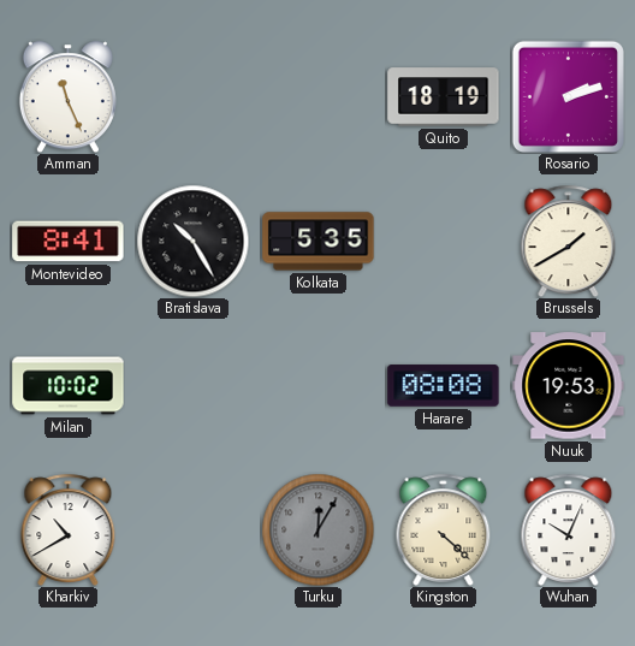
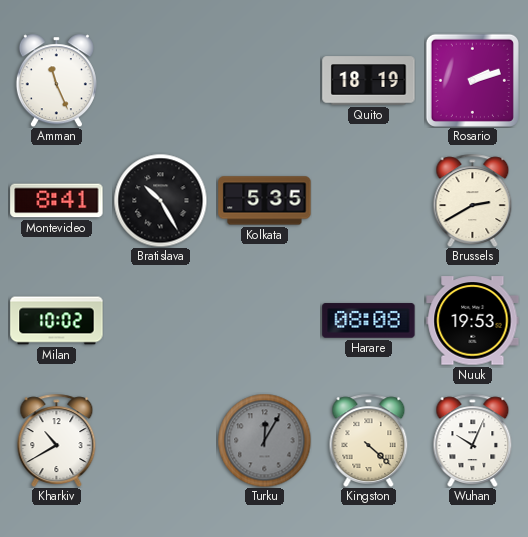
Brussels: 1:40 -> 2:40
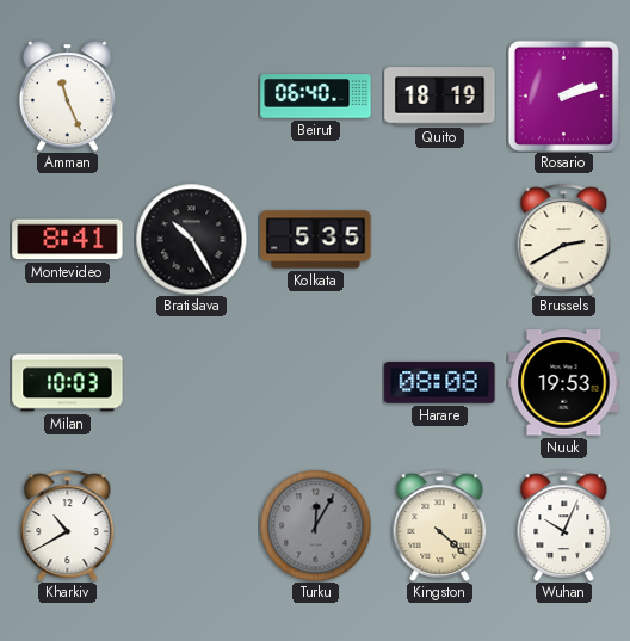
Beirut: none -> 06:40
Milan: 10:02 -> 10:03
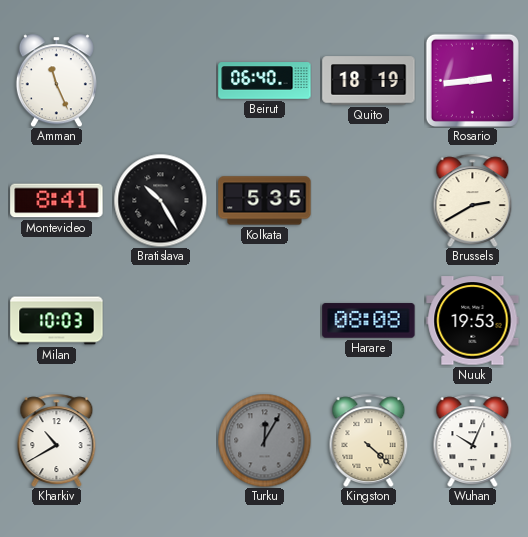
Rosario: 2:12 -> 2:44
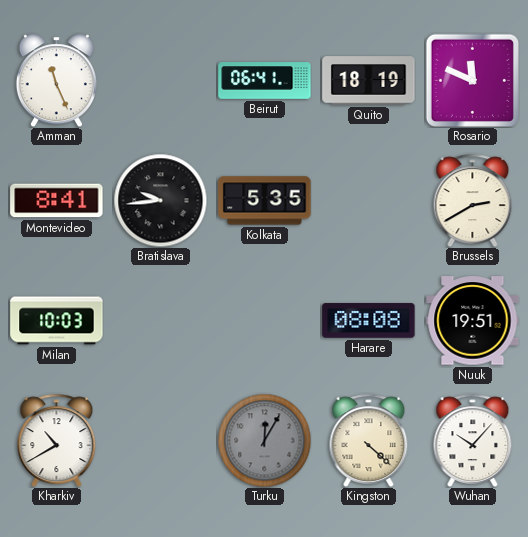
Beirut: 06:40 -> 06:41
Rosario: 2:44 -> 11:49
Bratislava: 10:25 -> 9:44
Nuuk: 19:53 -> 19:51
Wuhan: 10:04 -> 10:07
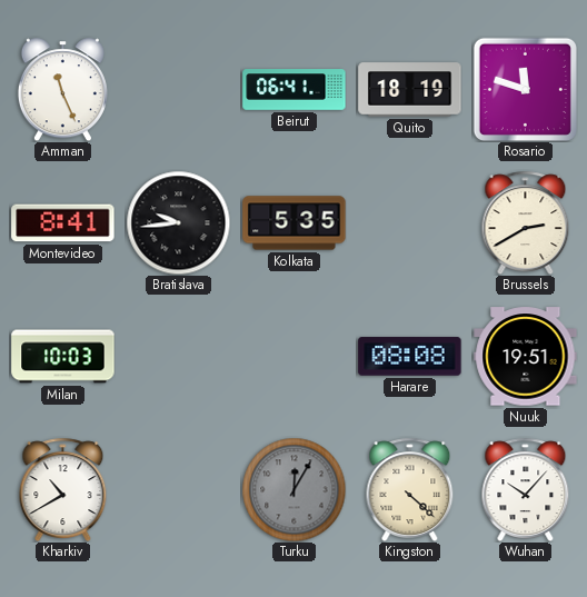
Rosario: 11:49 -> 11:48
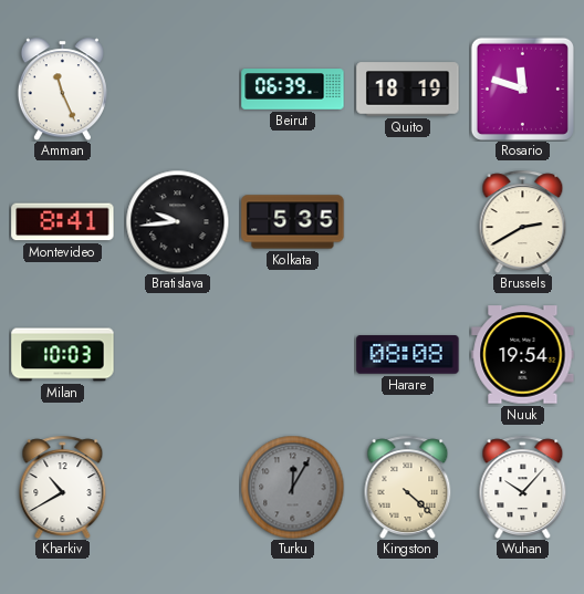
Beirut: 06:41 -> 06:39
Nuuk: 19:51 -> 19:54
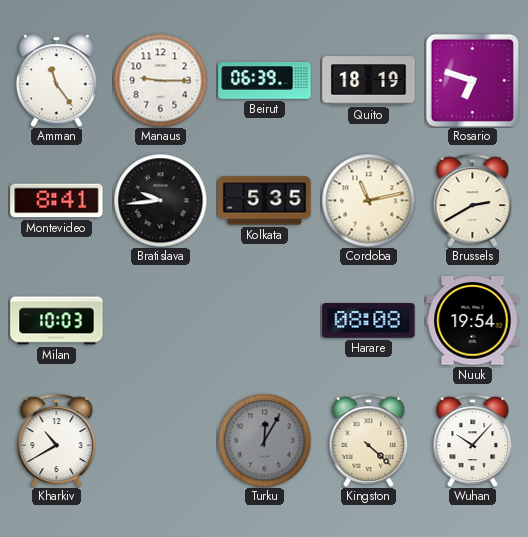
Amman: 11:26 -> 11:24
Manaus: none -> 9:15
Rosario: 11:48 -> 6:48
Cordoba: none -> 11:13
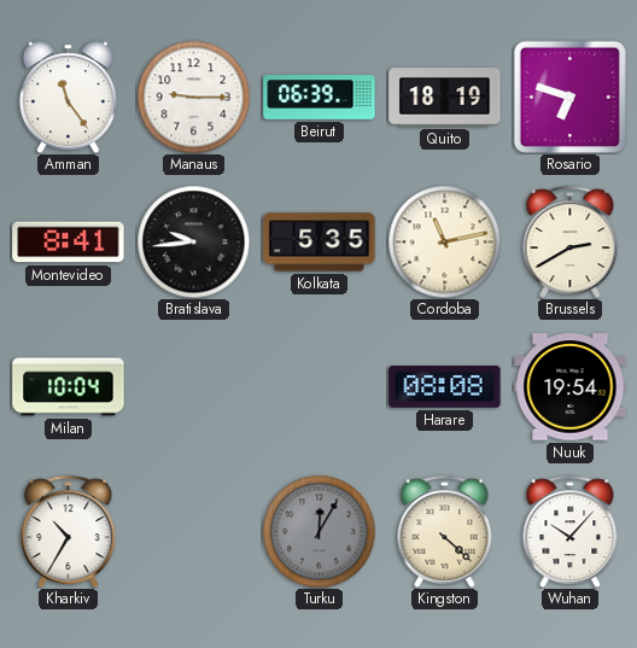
Milan: 10:03 -> 10:04
Kharkiv: 10:40 -> 10:35
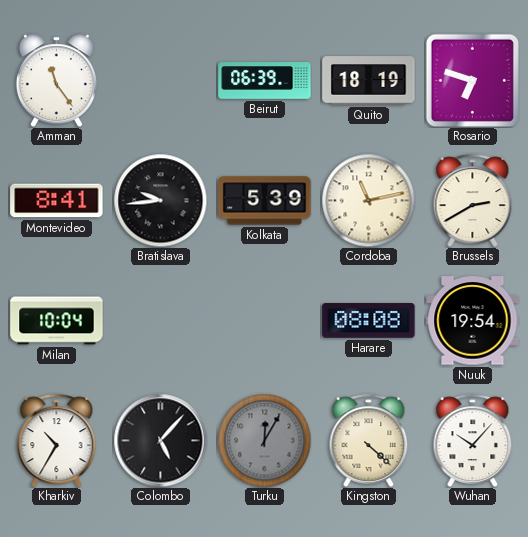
Manaus: 9:15 -> none
Kolkata: 5:35 -> 5:39
Colombo: none -> 5:07
